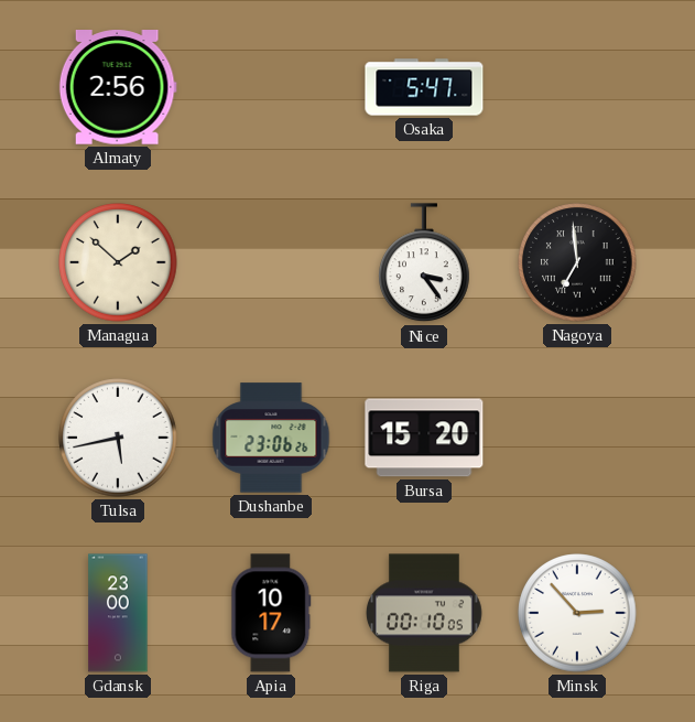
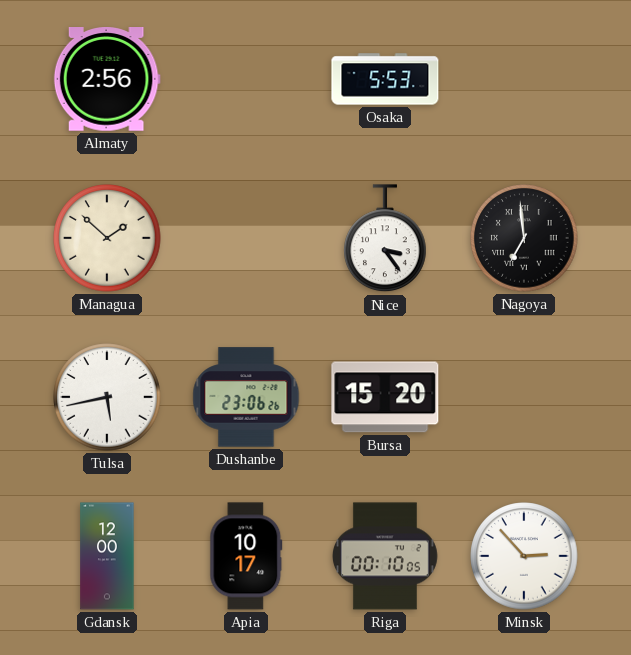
Osaka: 5:47 -> 5:53
Gdansk: 23:00 -> 12:00
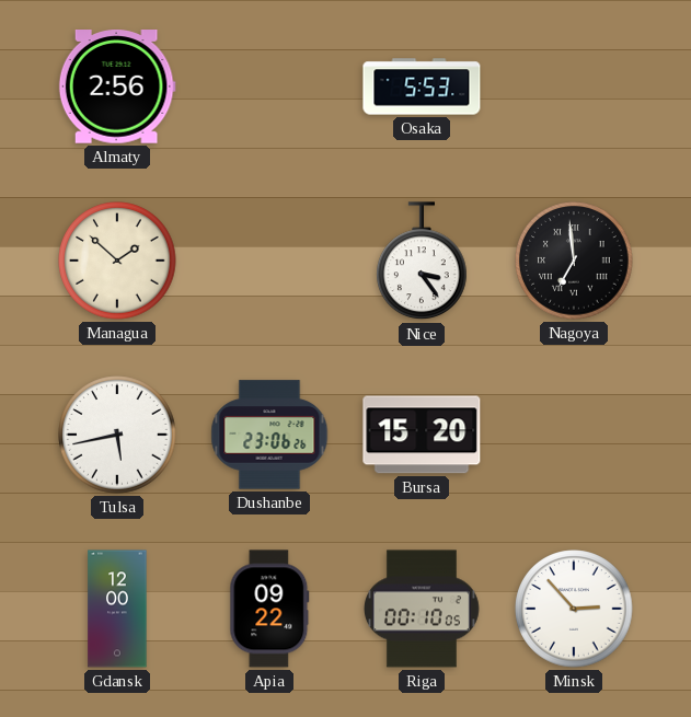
Apia: 10:17 -> 09:22
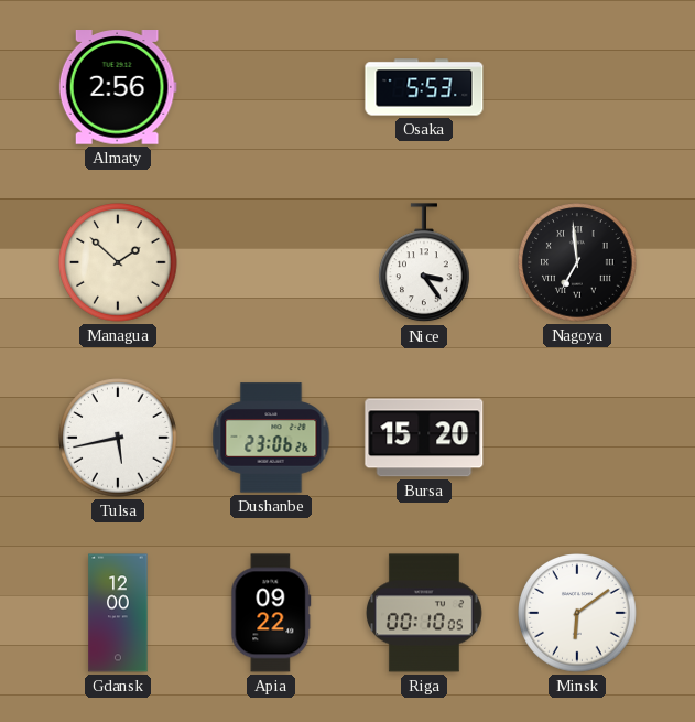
Minsk: 2:53 -> 6:09
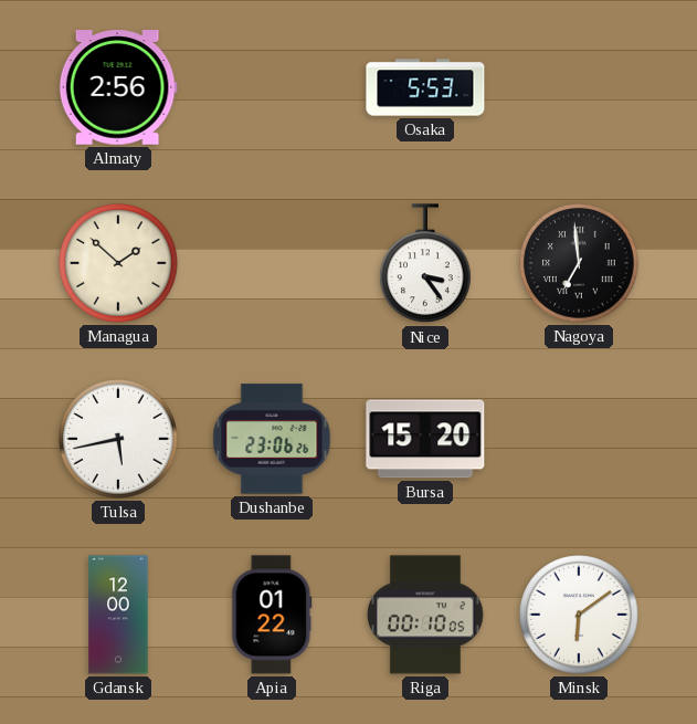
Apia: 09:22 -> 01:22
